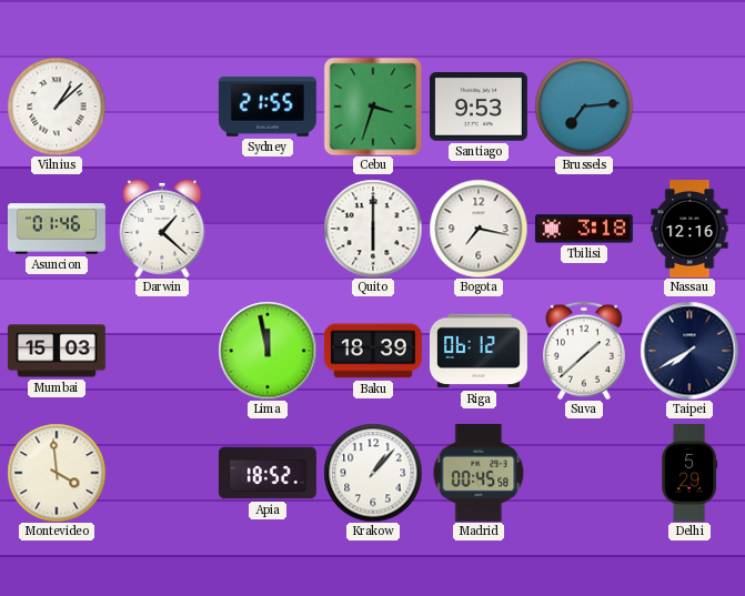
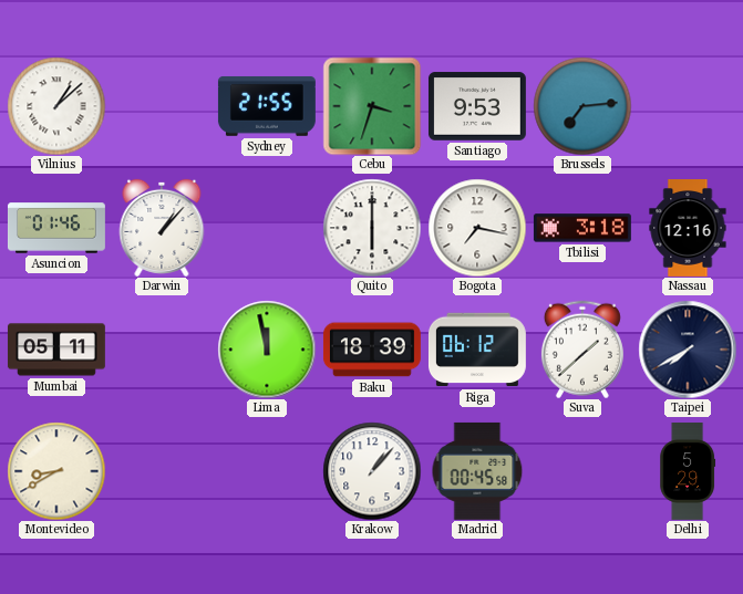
Darwin: 1:22 -> 1:07
Mumbai: 15:03 -> 05:11
Montevideo: 3:59 -> 8:40
Apia: 18:52 -> none
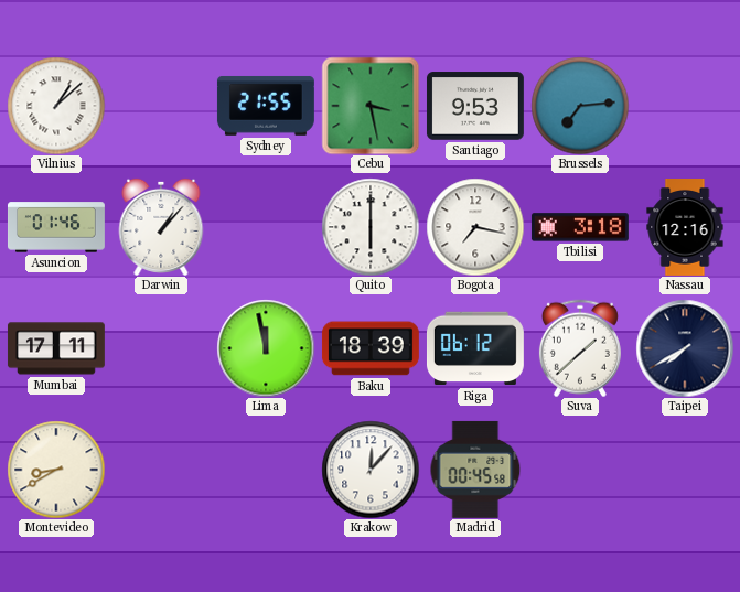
Cebu: 3:33 -> 3:28
Mumbai: 05:11 -> 17:11
Krakow: 1:07 -> 12:07
Delhi: 5:29 -> none
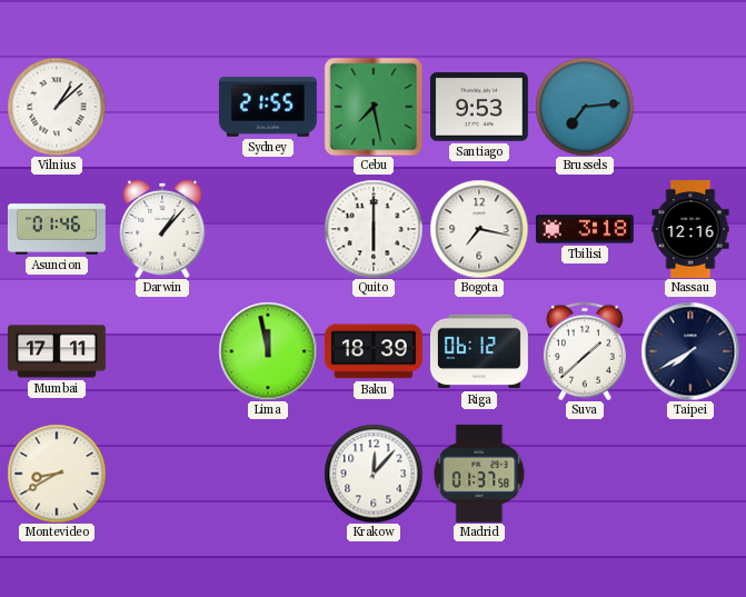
Cebu: 3:28 -> 7:28
Madrid: 00:45 -> 01:37
